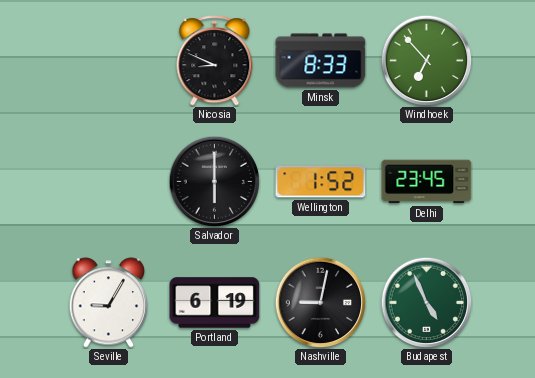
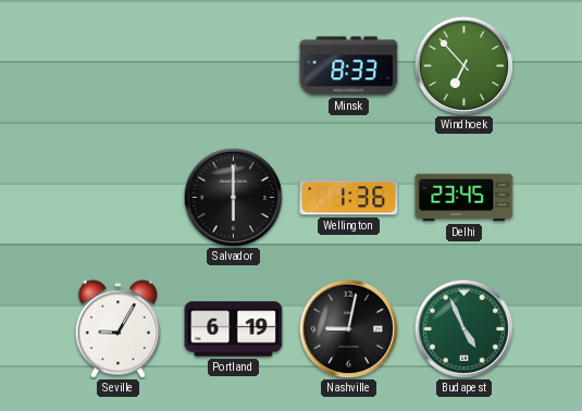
Nicosia: 8:49 -> none
Wellington: 1:52 -> 1:36
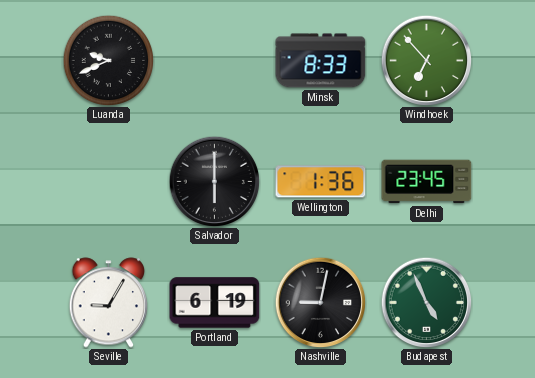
Luanda: none -> 9:41
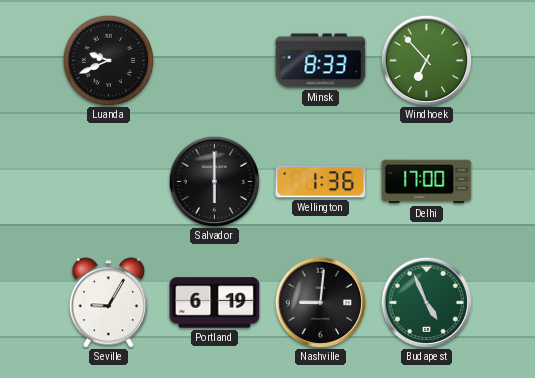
Delhi: 23:45 -> 17:00
Nashville: 9:02 -> 9:01
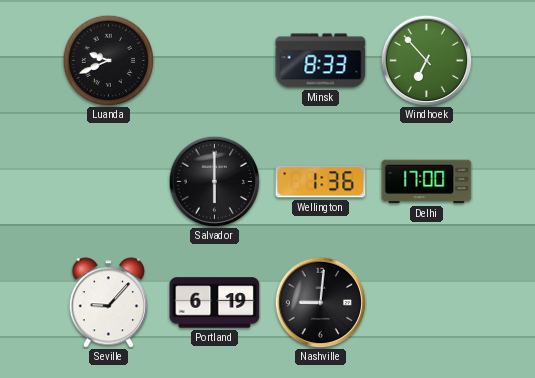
Seville: 9:05 -> 9:07
Budapest: 4:56 -> none
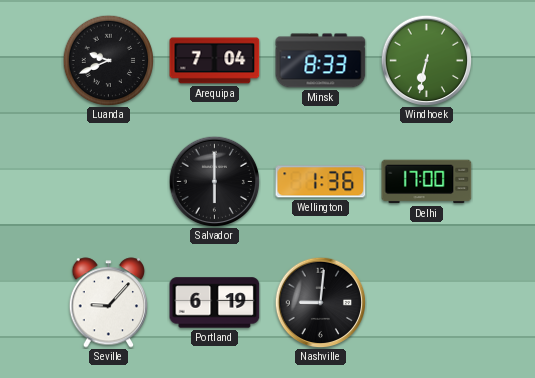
Arequipa: none -> 7:04
Windhoek: 6:53 -> 6:32
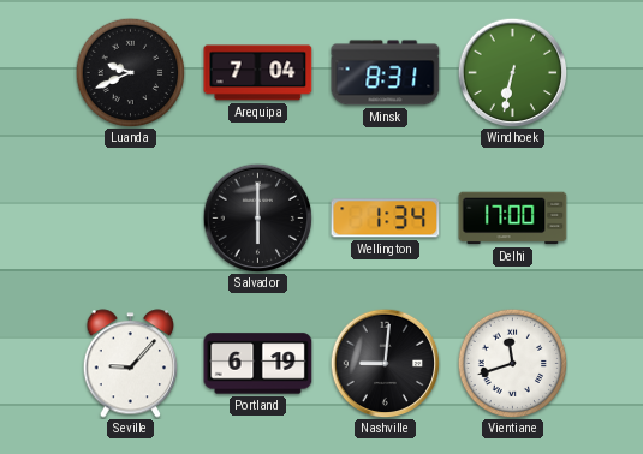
Minsk: 8:33 -> 8:31
Wellington: 1:36 -> 1:34
Vientiane: none -> 11:42
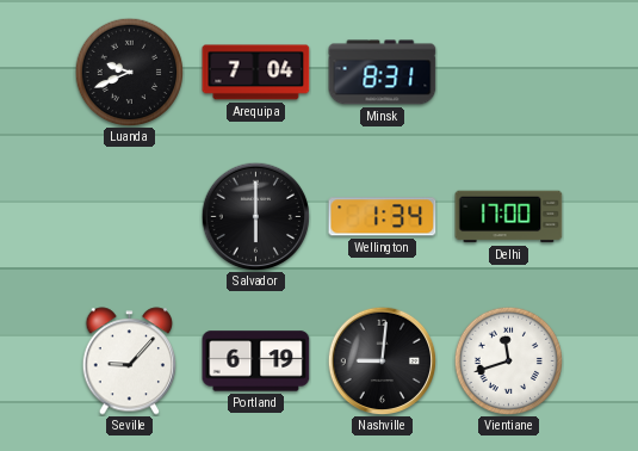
Windhoek: 6:32 -> none
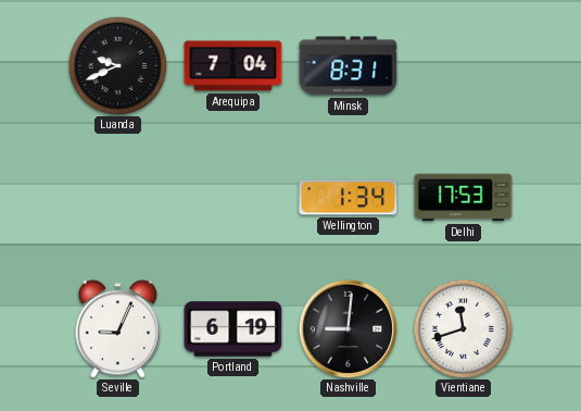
Salvador: 6:00 -> none
Delhi: 17:00 -> 17:53
Seville: 9:07 -> 9:04
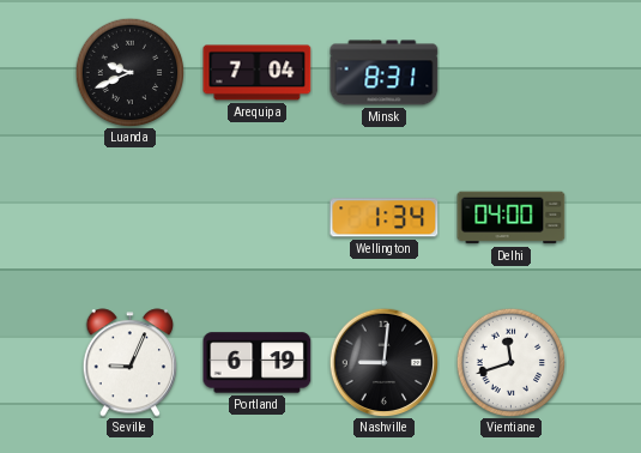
Delhi: 17:53 -> 04:00
